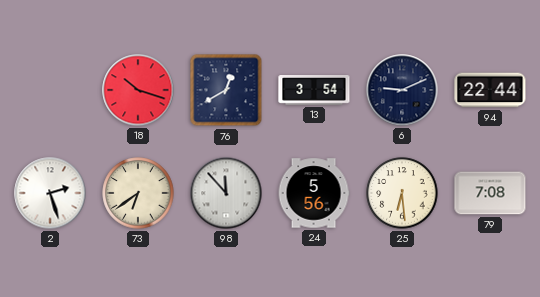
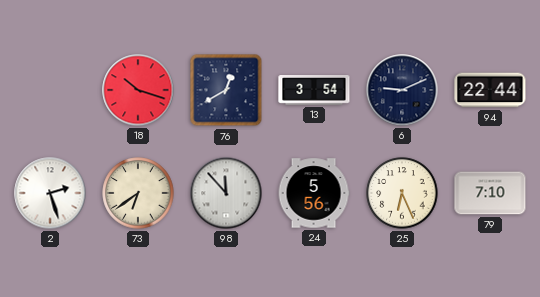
25: 6:29 -> 6:26
79: 7:08 -> 7:10
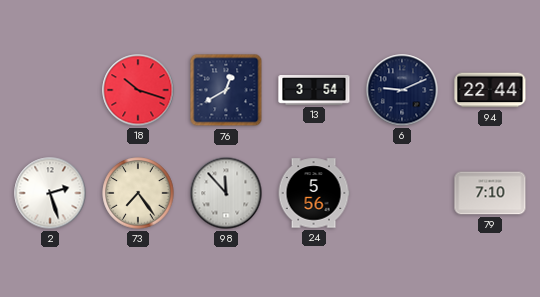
73: 6:39 -> 7:24
25: 6:26 -> none
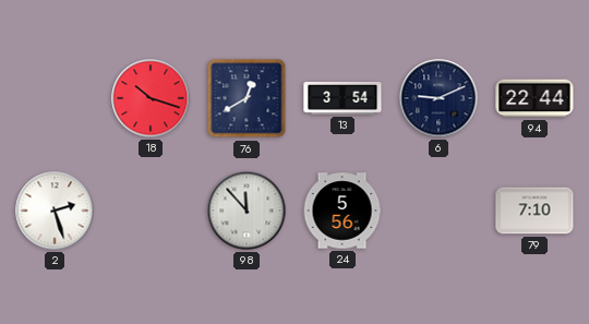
73: 7:24 -> none
